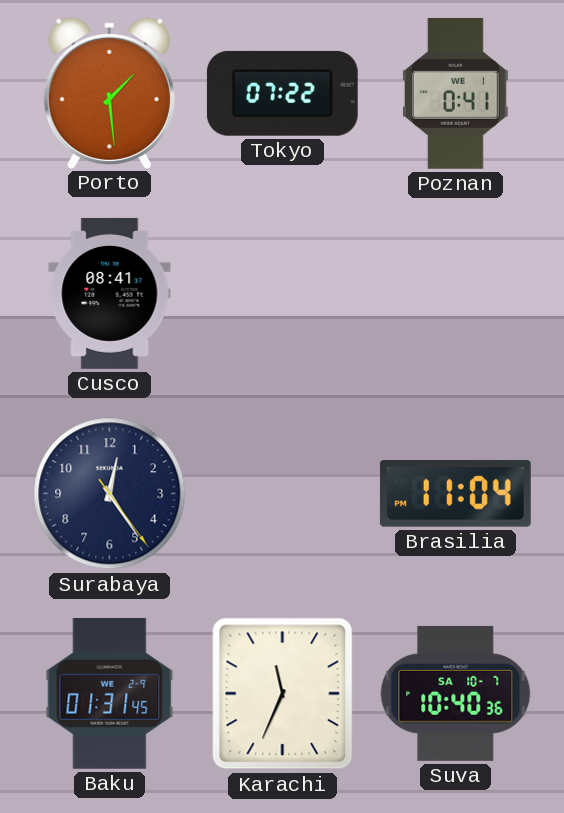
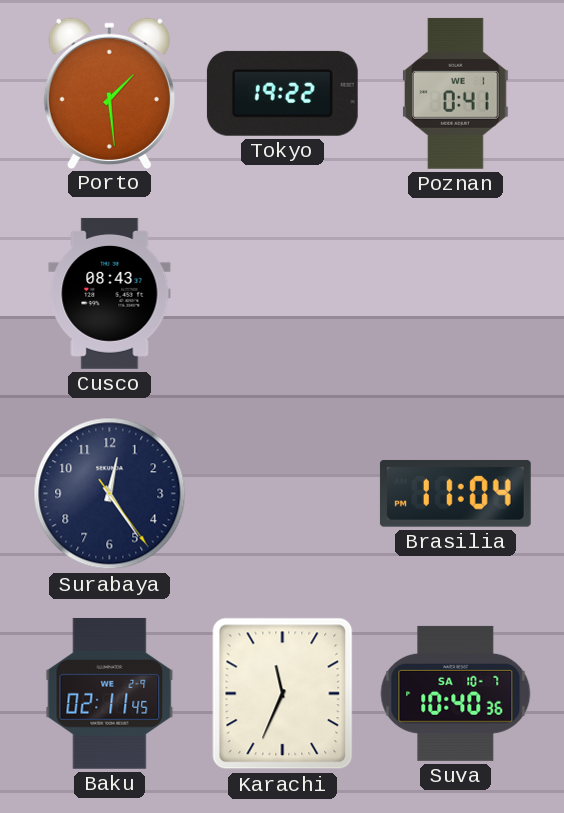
Tokyo: 07:22 -> 19:22
Cusco: 08:41 -> 08:43
Baku: 01:31 -> 02:11
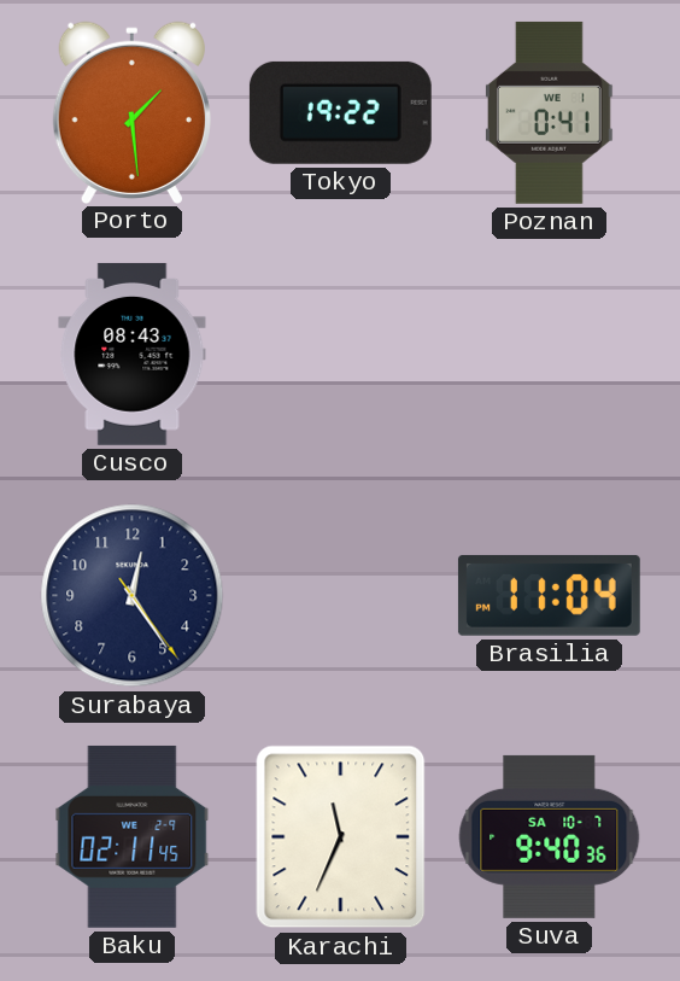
Suva: 10:40 -> 9:40
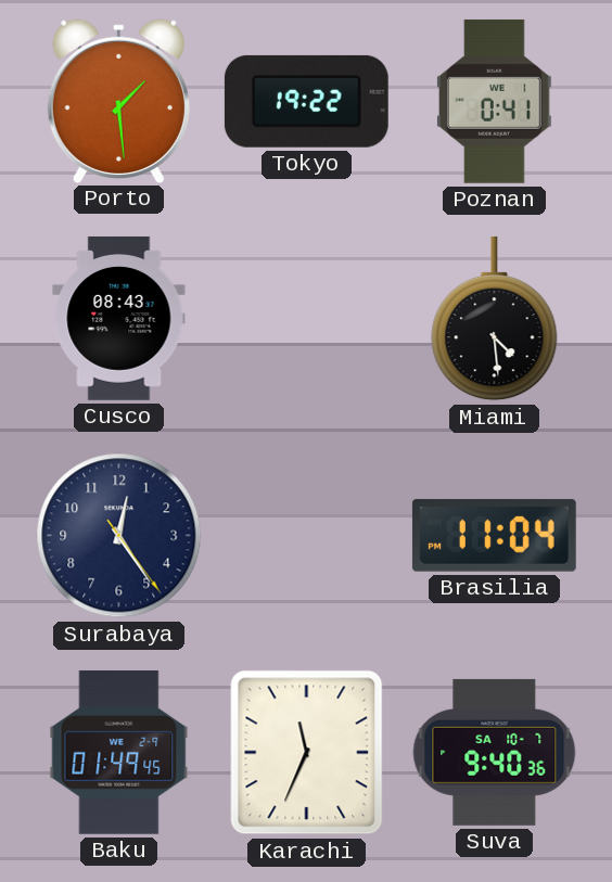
Miami: none -> 4:29
Baku: 02:11 -> 01:49
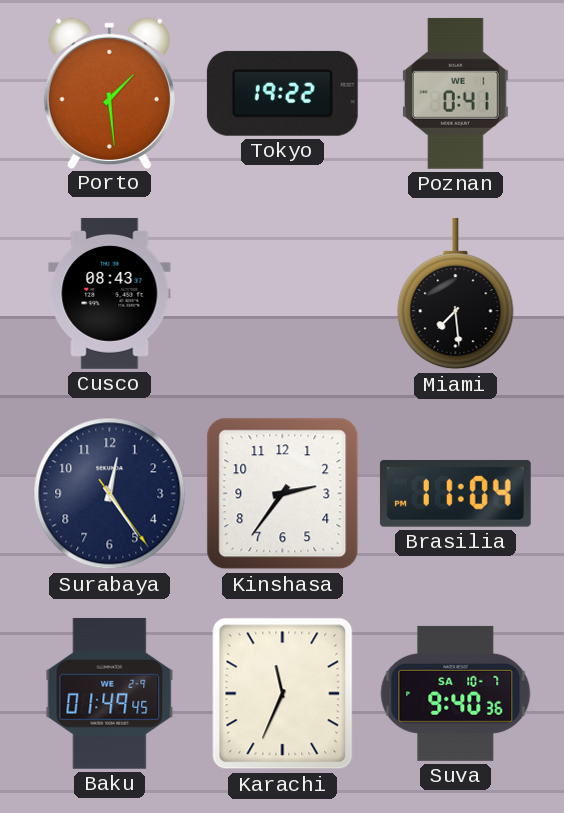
Miami: 4:29 -> 7:29
Kinshasa: none -> 2:36
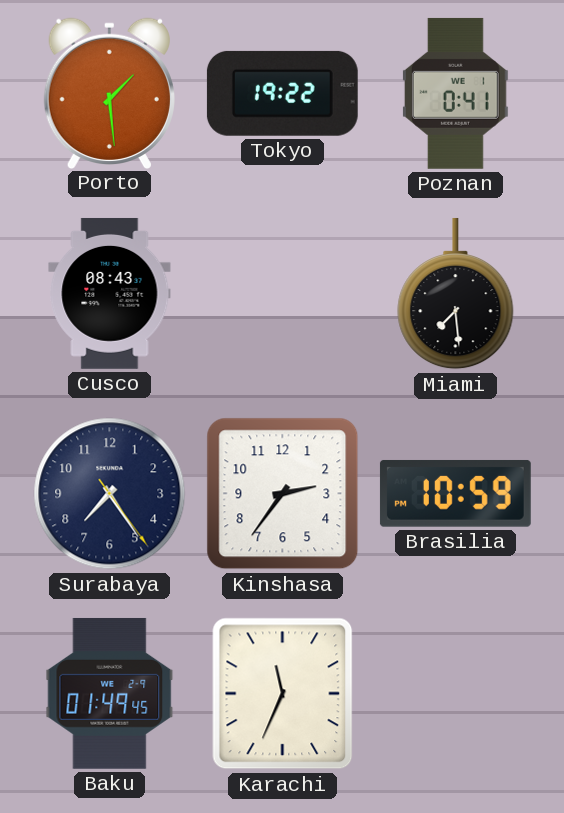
Surabaya: 12:24 -> 7:24
Brasilia: 11:04 -> 10:59
Suva: 9:40 -> none
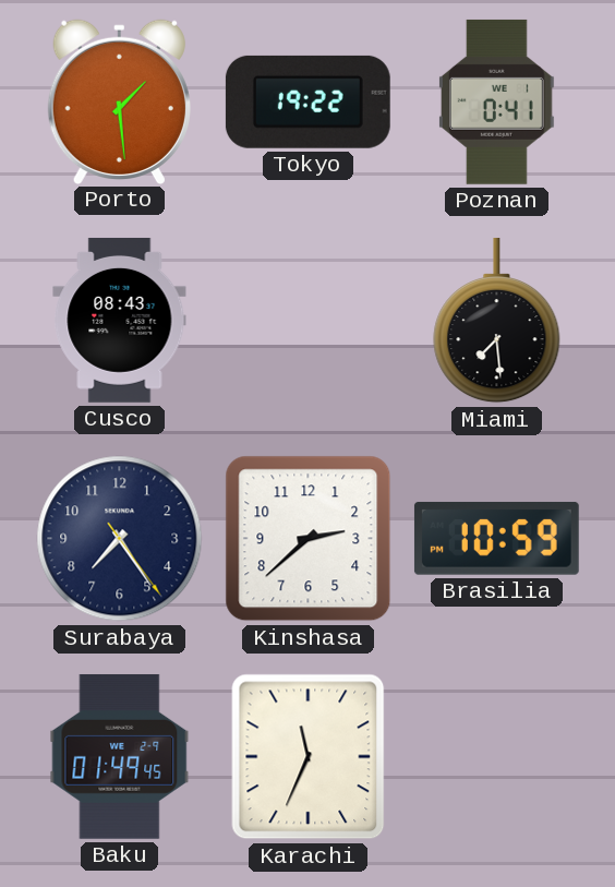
Kinshasa: 2:36 -> 2:38
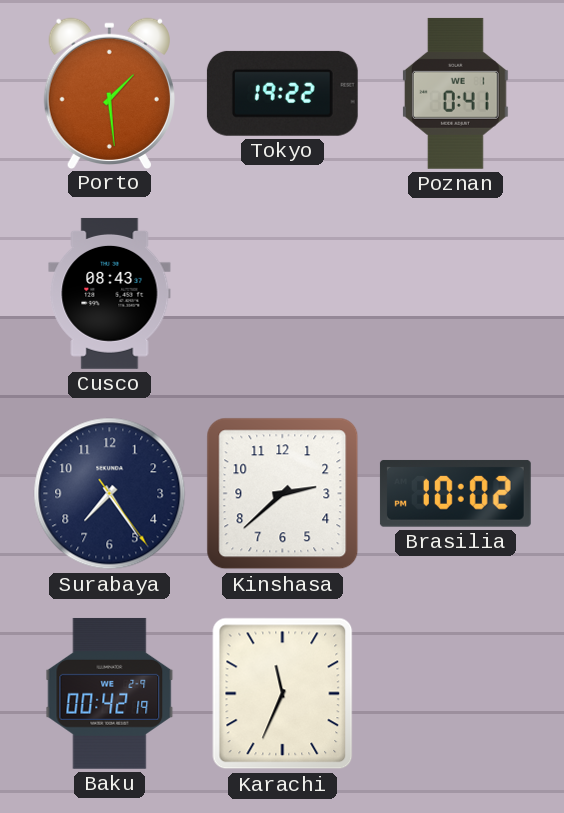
Miami: 7:29 -> none
Brasilia: 10:59 -> 10:02
Baku: 01:49 -> 00:42
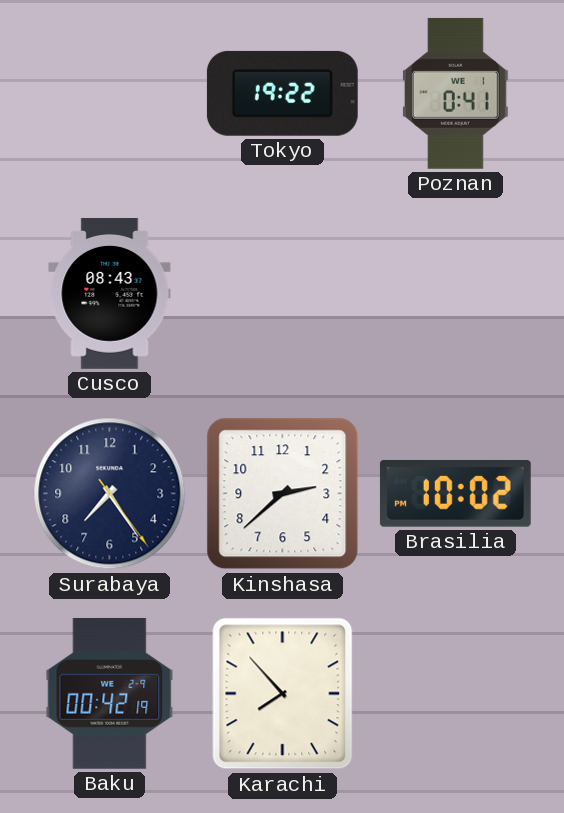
Porto: 1:29 -> none
Karachi: 11:34 -> 7:53
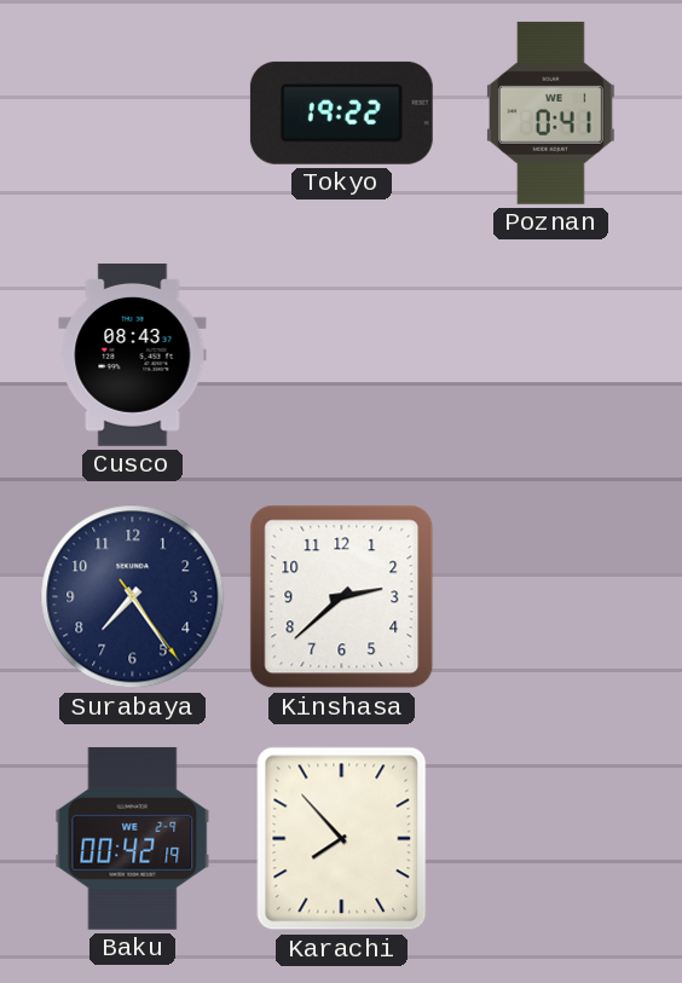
Brasilia: 10:02 -> none
